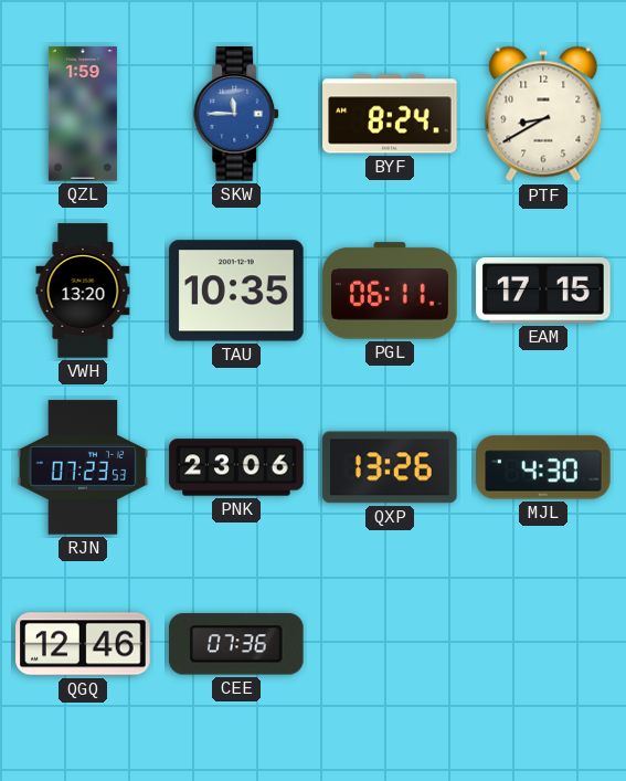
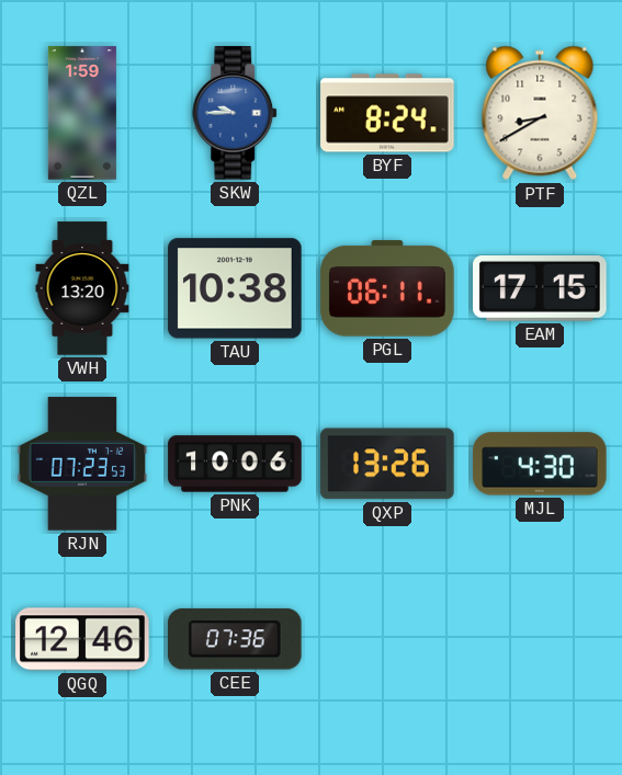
SKW: 11:45 -> 9:45
TAU: 10:35 -> 10:38
PNK: 23:06 -> 10:06
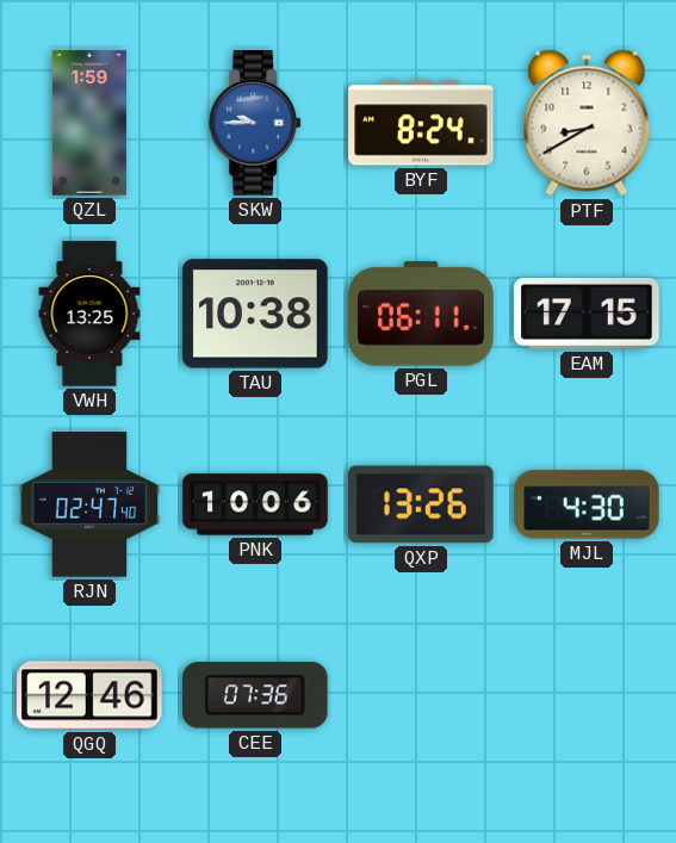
VWH: 13:20 -> 13:25
RJN: 07:23 -> 02:47
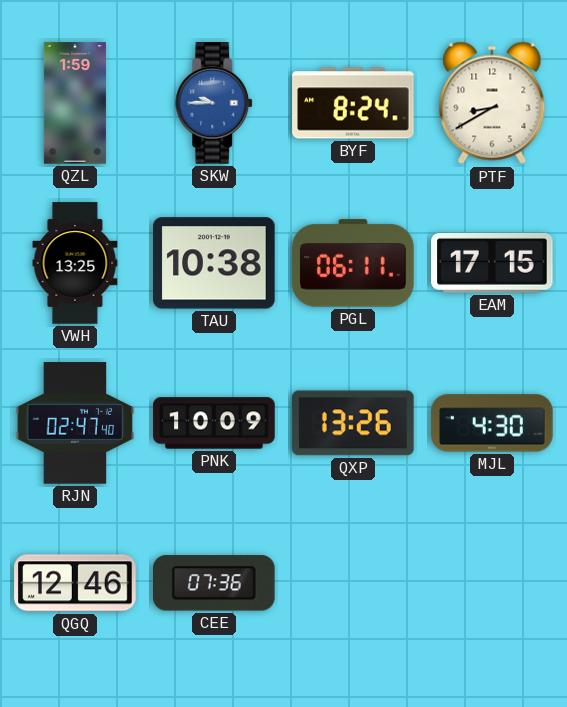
PNK: 10:06 -> 10:09
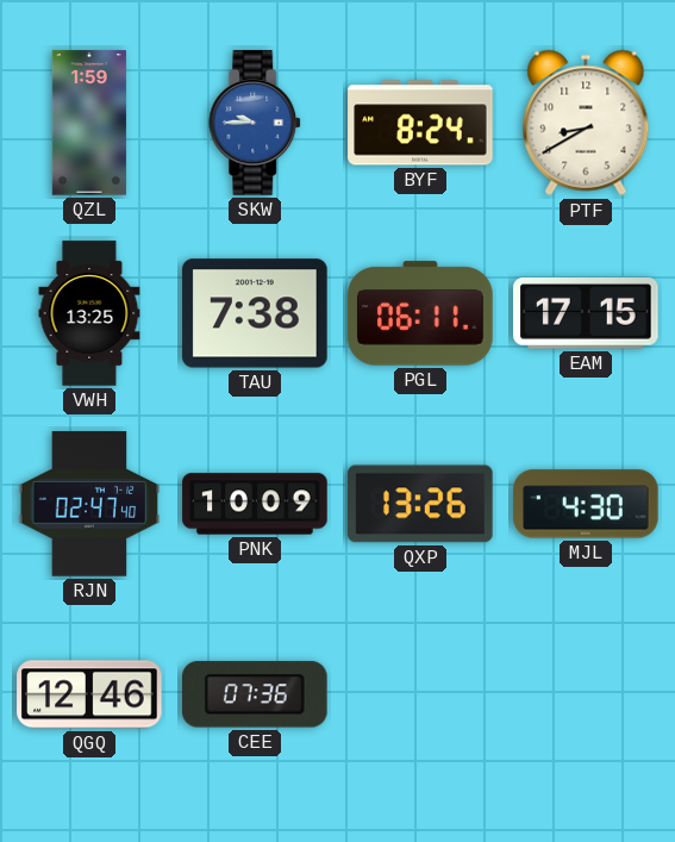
TAU: 10:38 -> 7:38
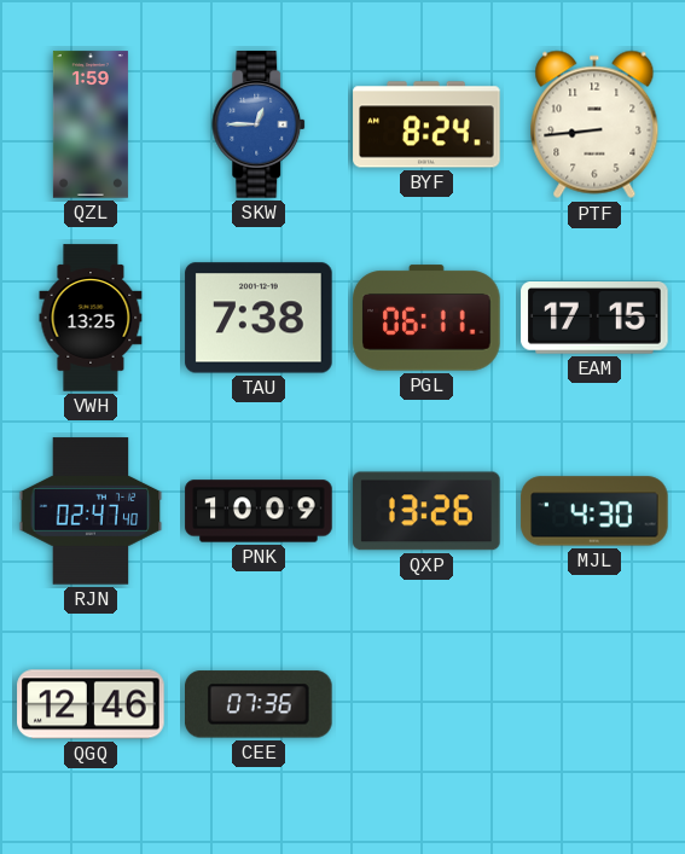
SKW: 9:45 -> 12:45
PTF: 8:40 -> 8:44
